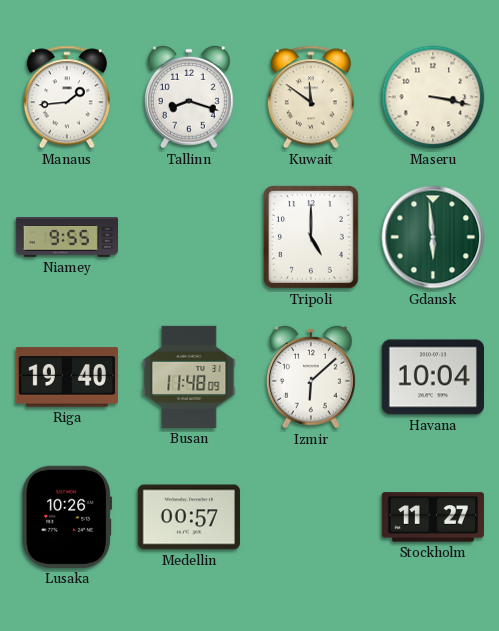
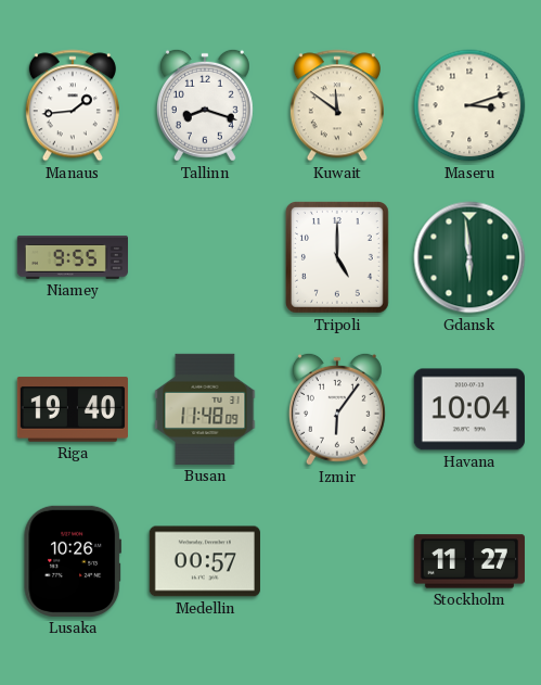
Maseru: 3:17 -> 3:12
Izmir: 6:08 -> 6:06
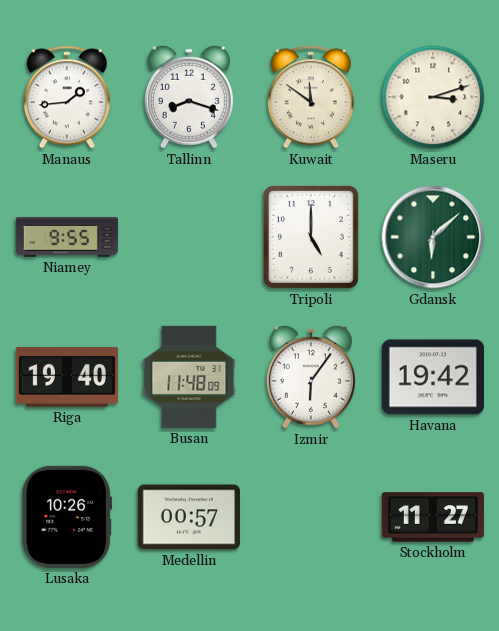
Gdansk: 5:59 -> 6:08
Havana: 10:04 -> 19:42
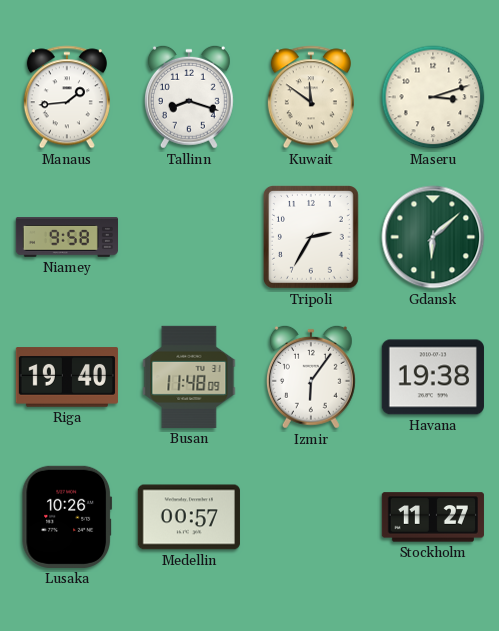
Niamey: 9:55 -> 9:58
Tripoli: 5:00 -> 2:35
Havana: 19:42 -> 19:38
